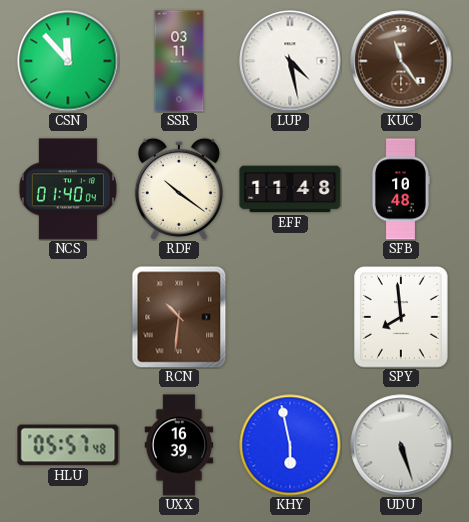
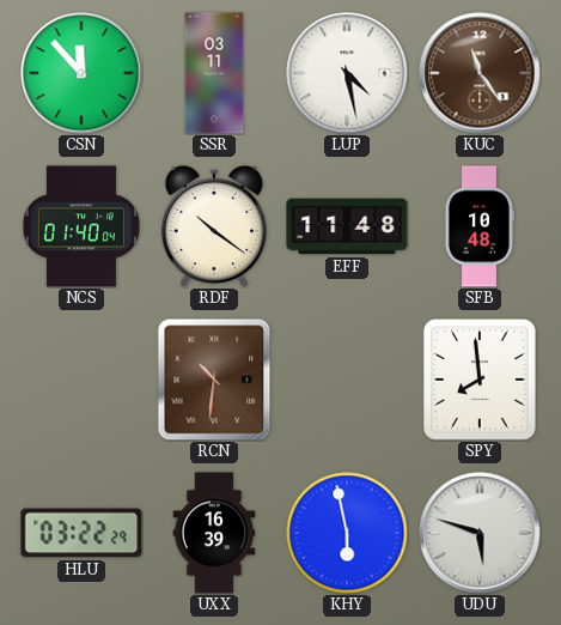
HLU: 05:57 -> 03:22
UDU: 5:27 -> 5:48
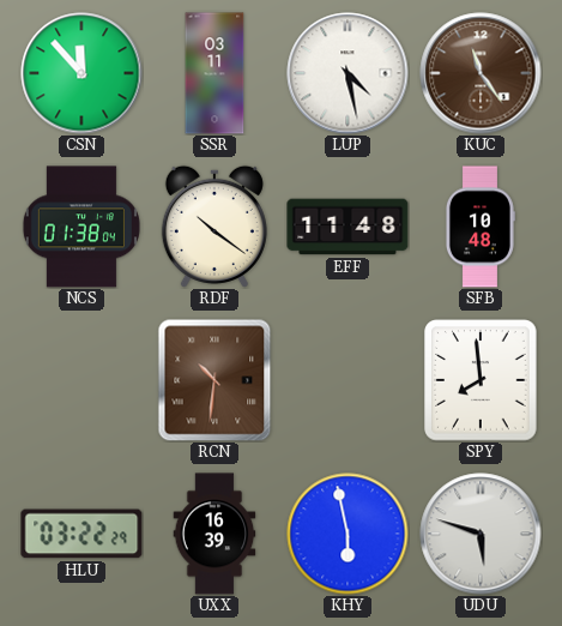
NCS: 01:40 -> 01:38
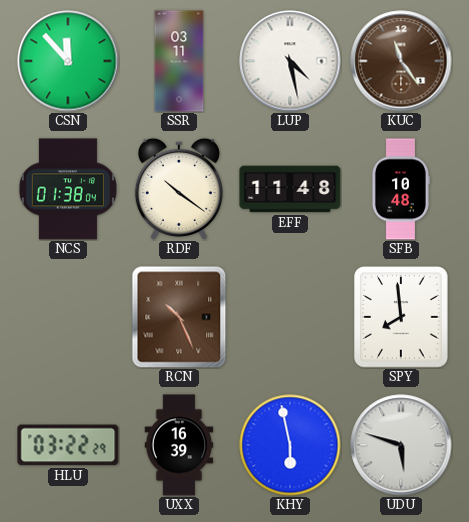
RCN: 10:31 -> 10:26
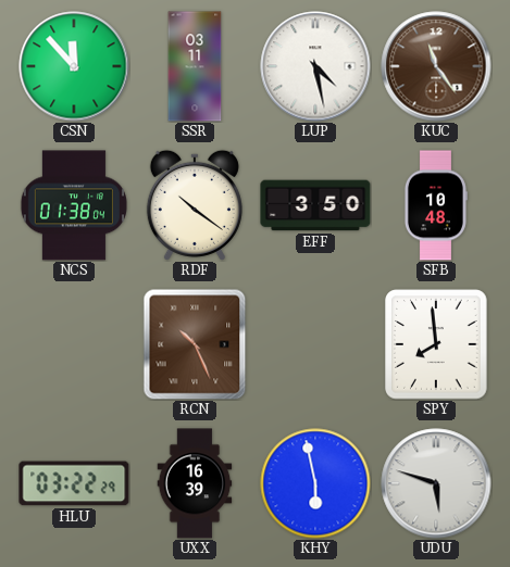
EFF: 11:48 -> 3:50
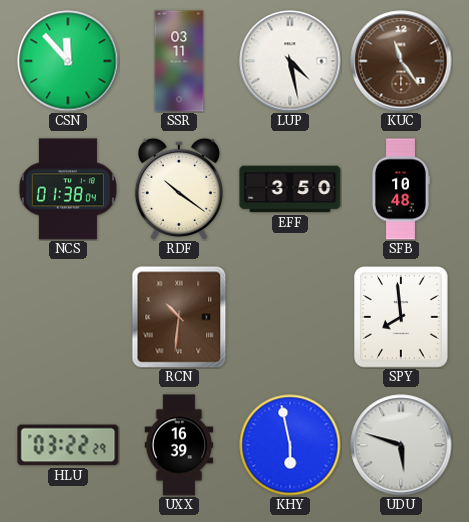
RCN: 10:26 -> 10:31
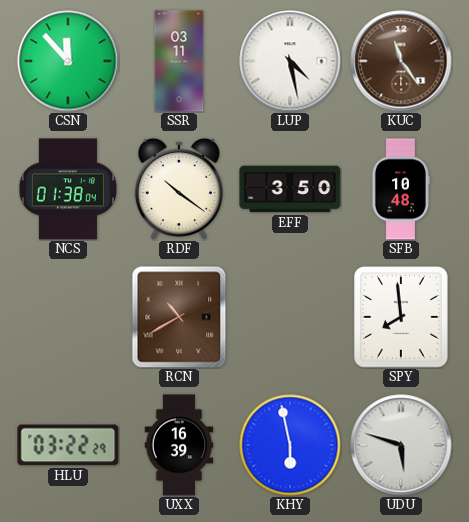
RCN: 10:31 -> 10:40
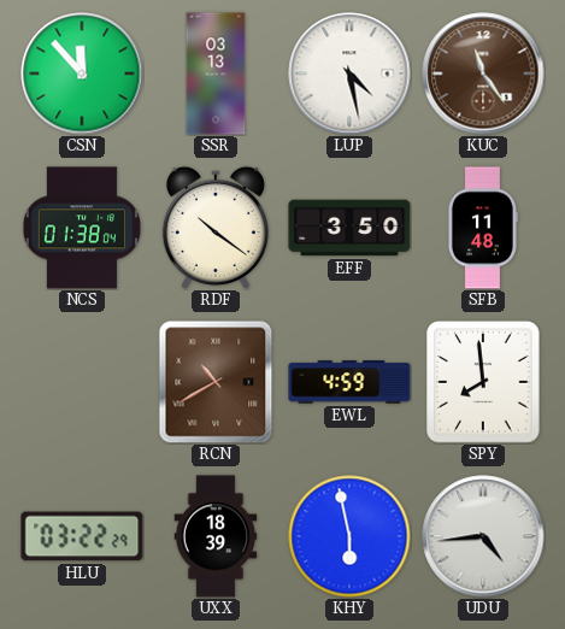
SSR: 03:11 -> 03:13
SFB: 10:48 -> 11:48
EWL: none -> 4:59
UXX: 16:39 -> 18:39
UDU: 5:48 -> 4:44
